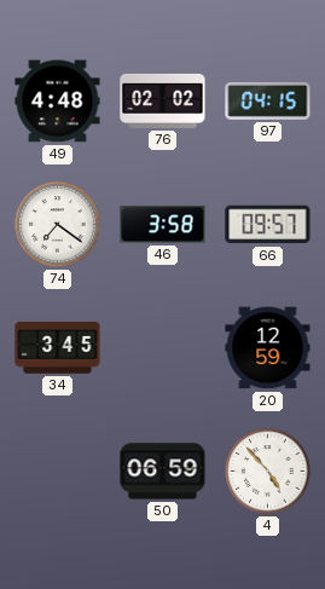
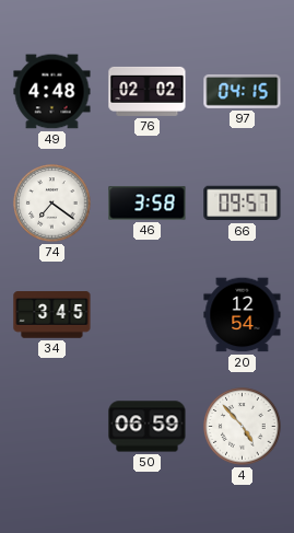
20: 12:59 -> 12:54
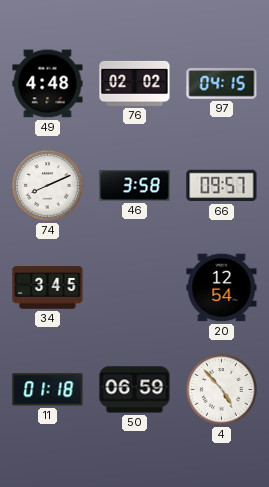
74: 7:21 -> 8:11
11: none -> 01:18
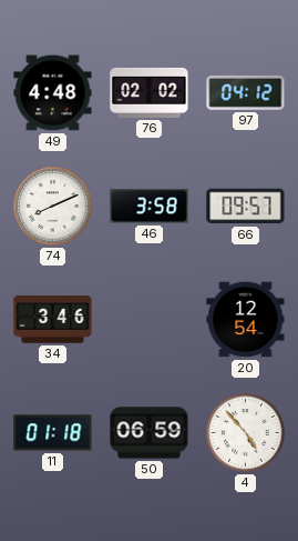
97: 04:15 -> 04:12
34: 3:45 -> 3:46
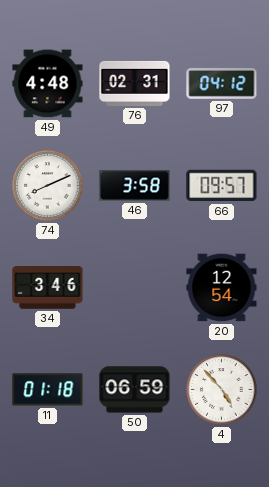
76: 02:02 -> 02:31
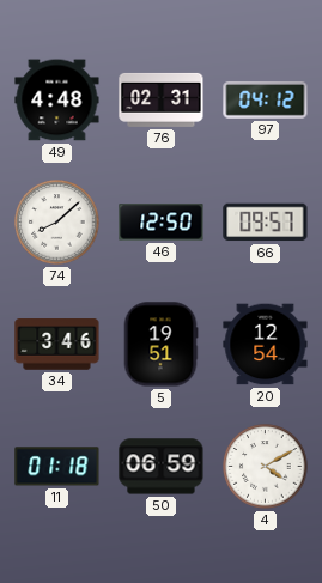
74: 8:11 -> 8:08
46: 3:58 -> 12:50
5: none -> 19:51
4: 4:53 -> 4:10
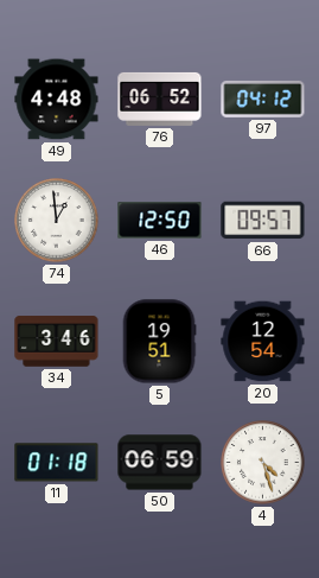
76: 02:31 -> 06:52
74: 8:08 -> 12:59
4: 4:10 -> 4:27
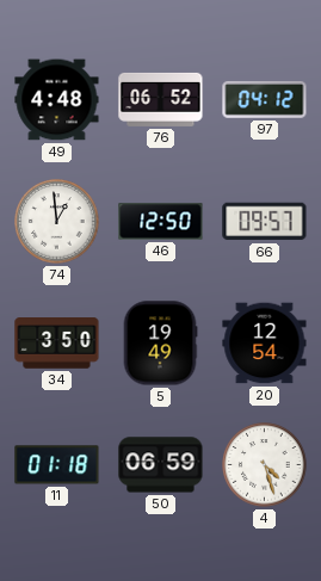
34: 3:46 -> 3:50
5: 19:51 -> 19:49
